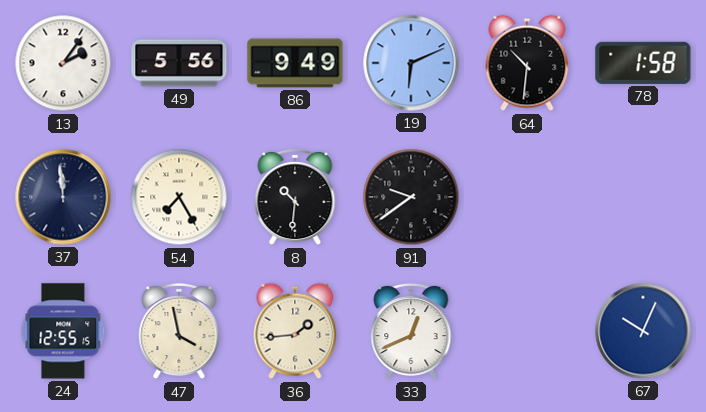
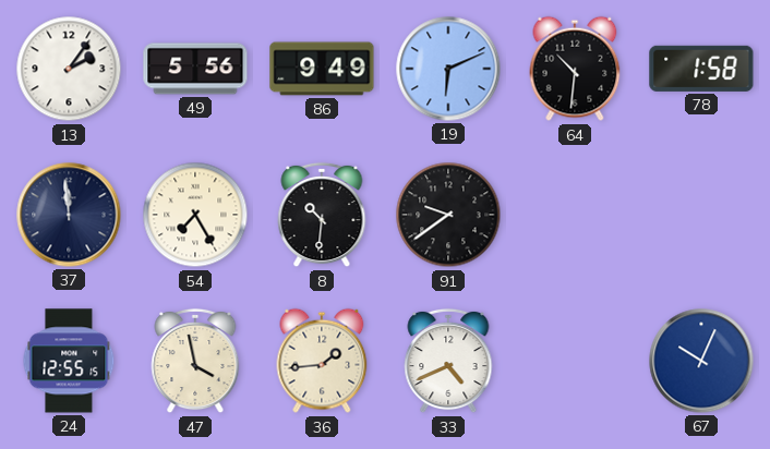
33: 12:41 -> 4:41
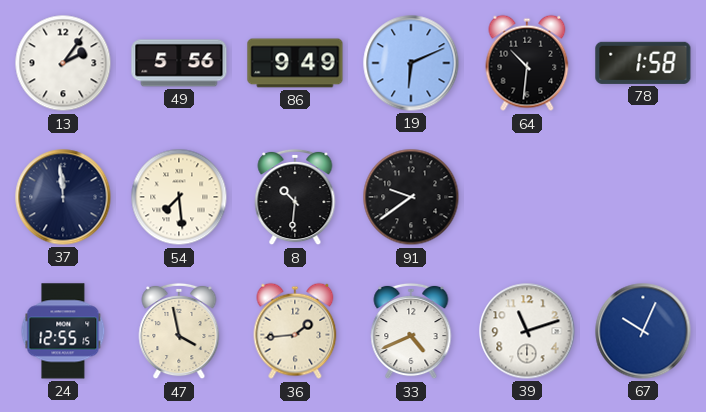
54: 7:25 -> 7:29
39: none -> 11:12
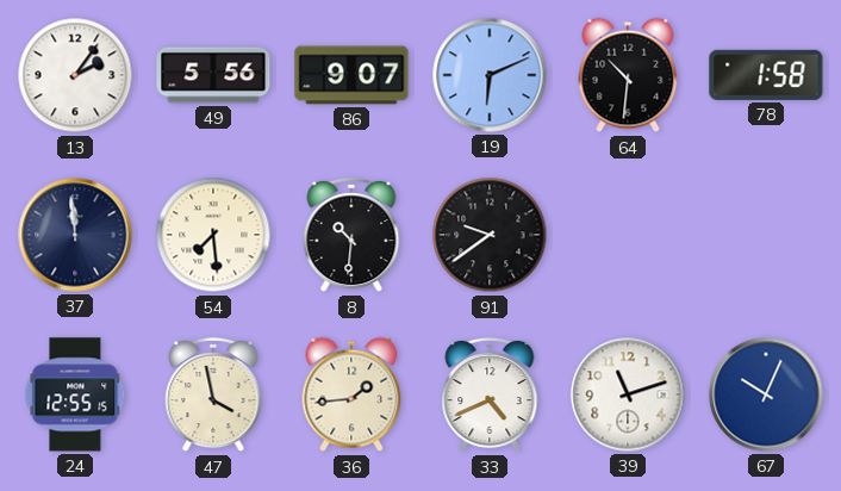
86: 9:49 -> 9:07
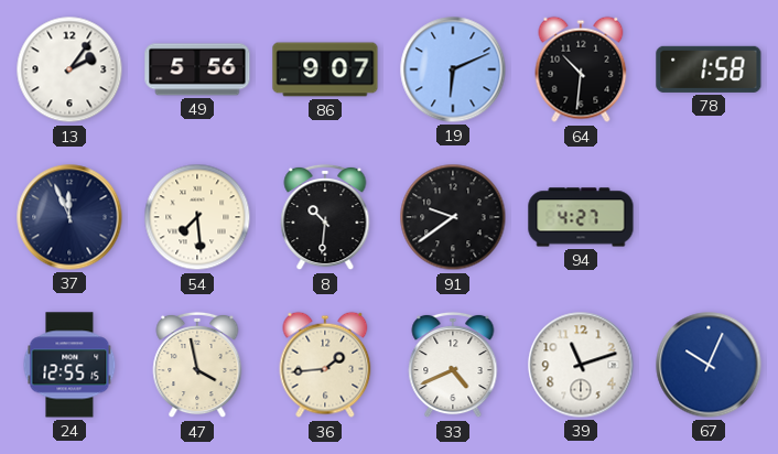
37: 11:59 -> 11:56
94: none -> 4:27
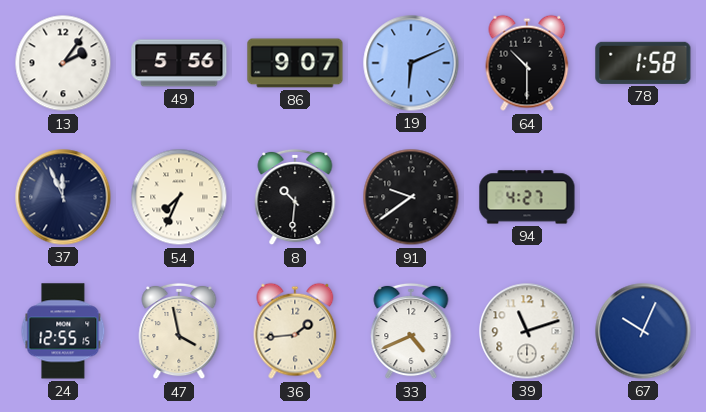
64: 10:31 -> 10:30
54: 7:29 -> 7:34
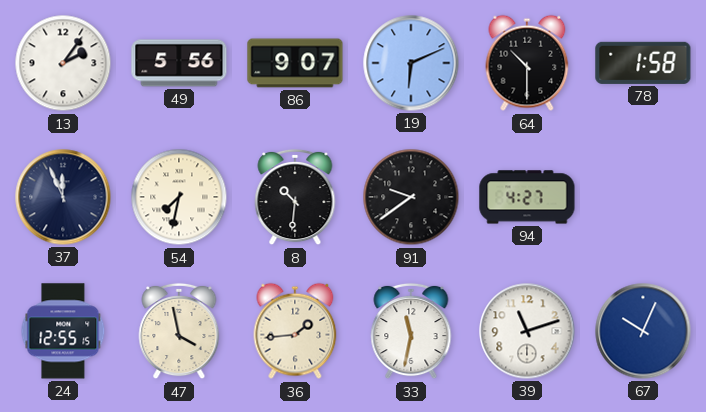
54: 7:34 -> 7:32
33: 4:41 -> 11:32
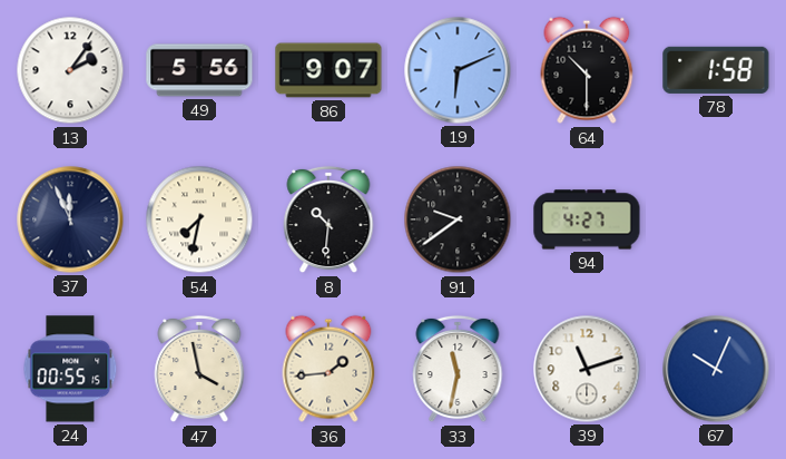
24: 12:55 -> 00:55
